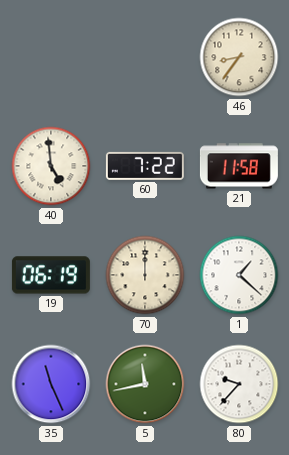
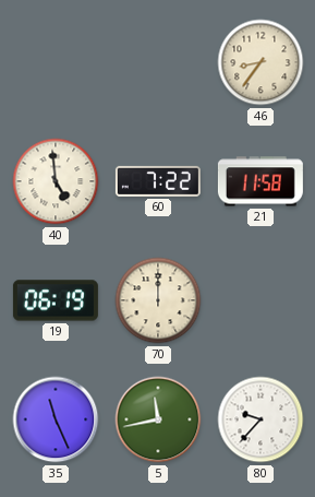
1: 1:22 -> none
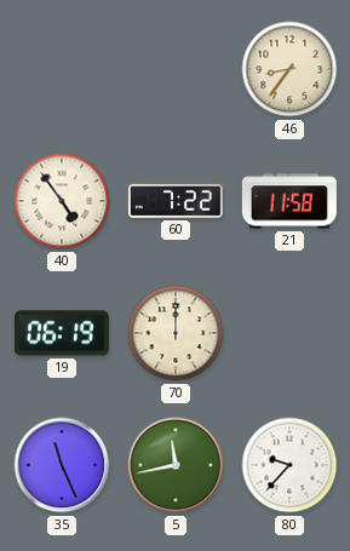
40: 4:59 -> 4:54
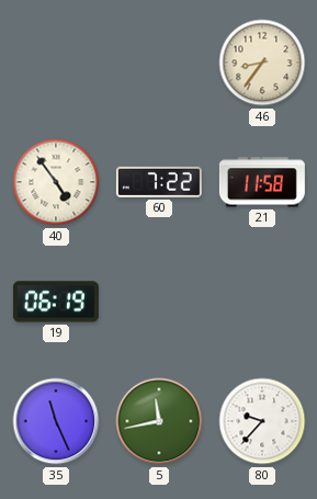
70: 12:00 -> none
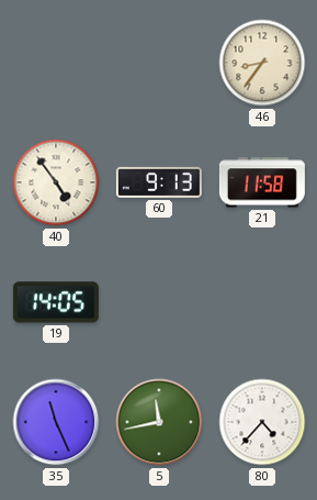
60: 7:22 -> 9:13
19: 06:19 -> 14:05
80: 9:37 -> 4:37
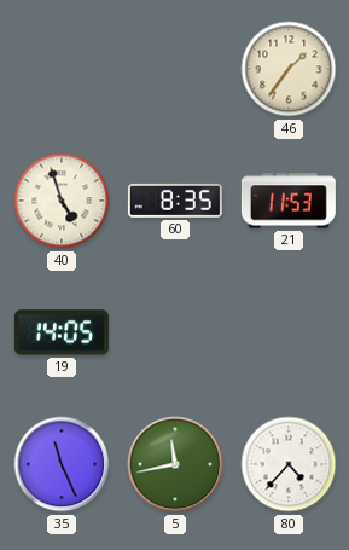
46: 8:36 -> 1:36
40: 4:54 -> 4:57
60: 9:13 -> 8:35
21: 11:58 -> 11:53
